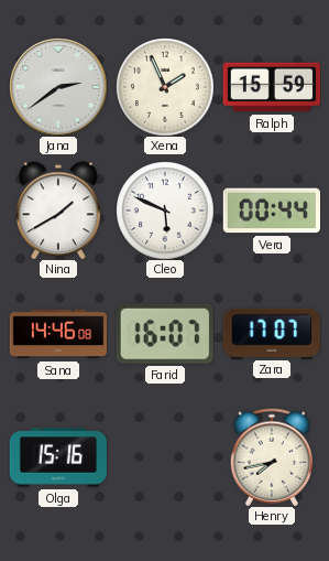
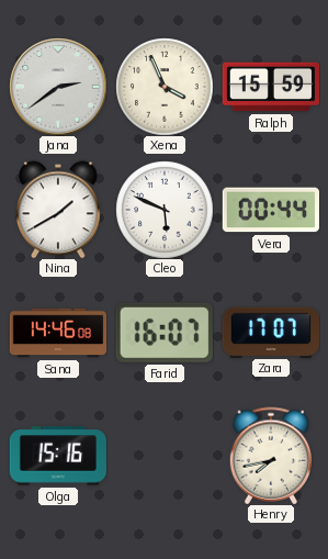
Xena: 1:56 -> 3:56
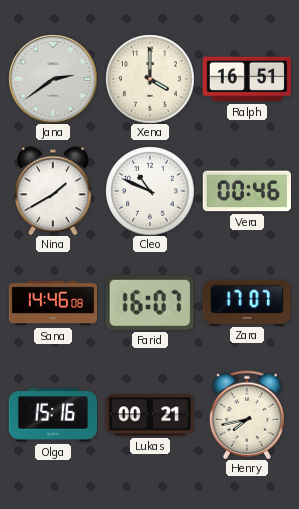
Xena: 3:56 -> 4:00
Ralph: 15:59 -> 16:51
Cleo: 5:49 -> 10:49
Vera: 00:44 -> 00:46
Lukas: none -> 00:21
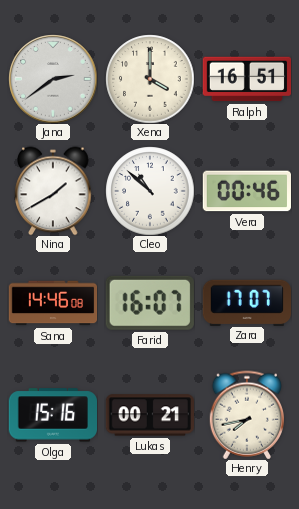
Cleo: 10:49 -> 10:52
